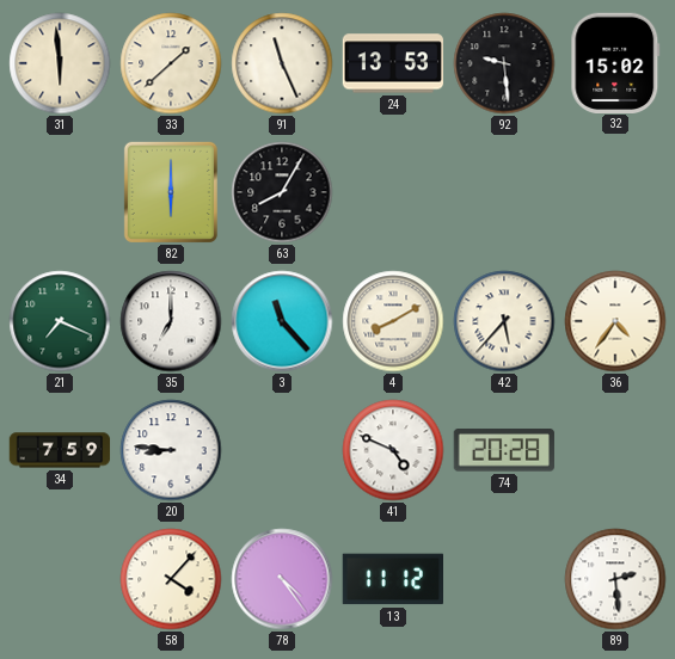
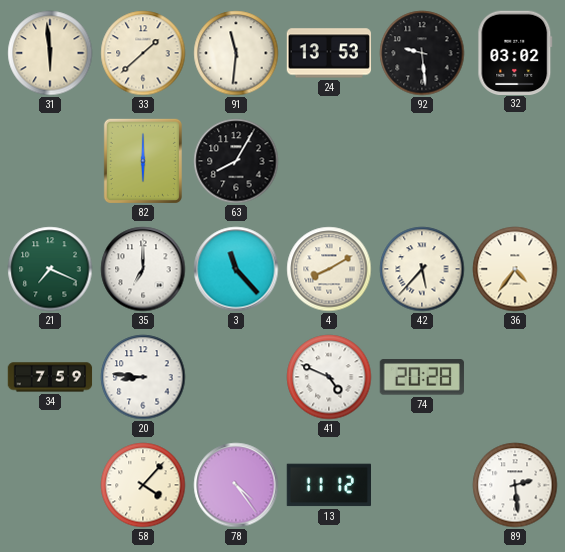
91: 11:26 -> 11:31
32: 15:02 -> 03:02
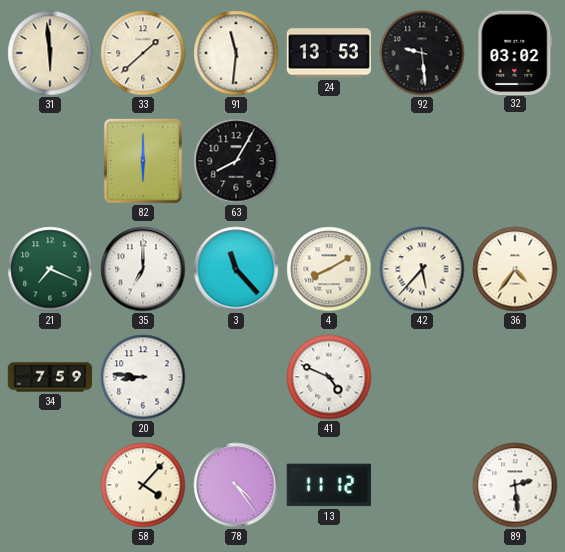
74: 20:28 -> none
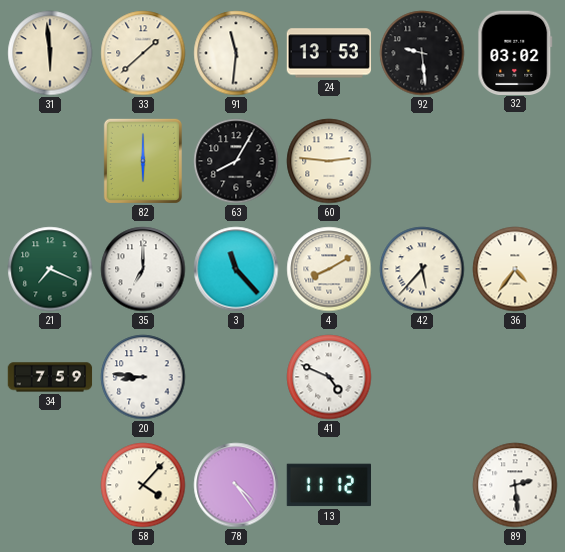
60: none -> 2:46
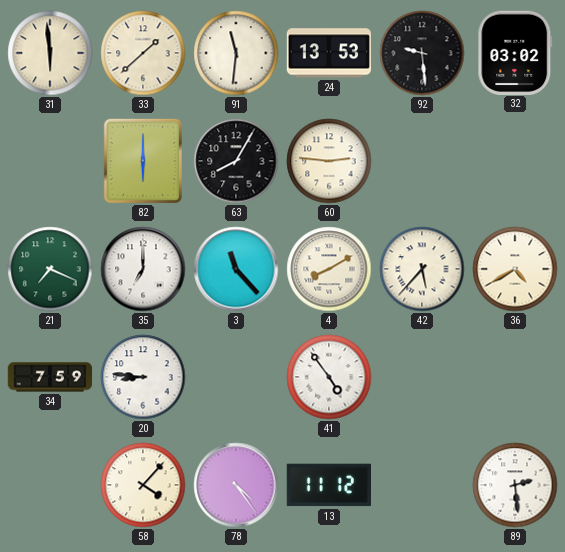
36: 4:36 -> 4:40
41: 4:49 -> 4:54
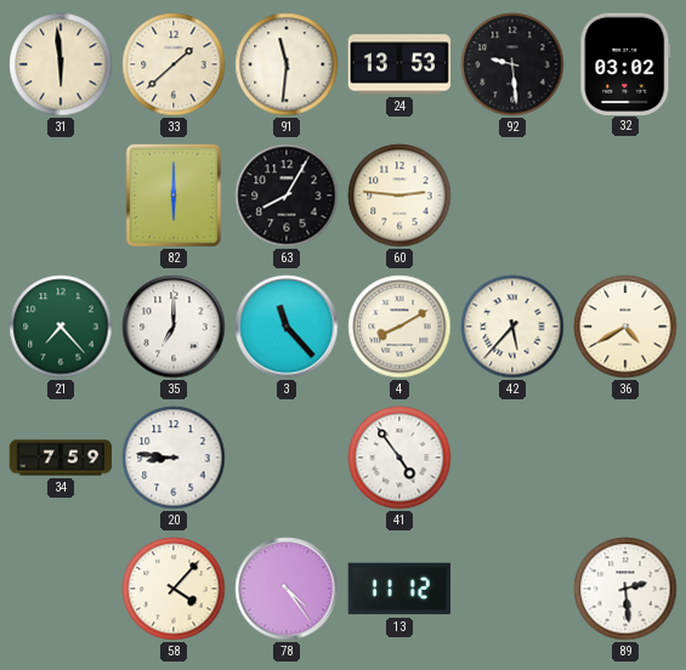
21: 7:19 -> 7:23
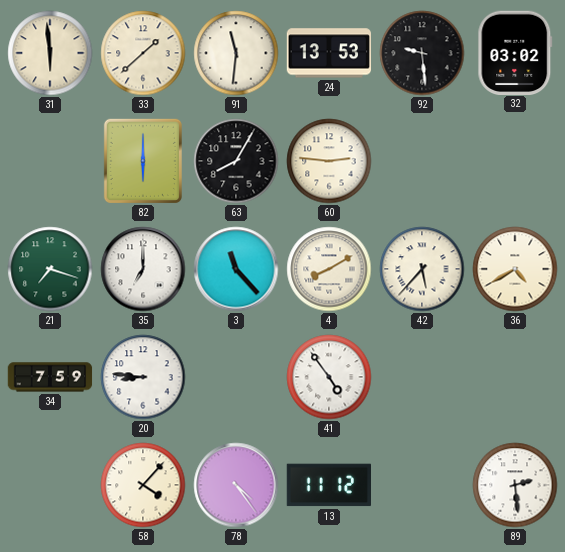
21: 7:23 -> 7:18
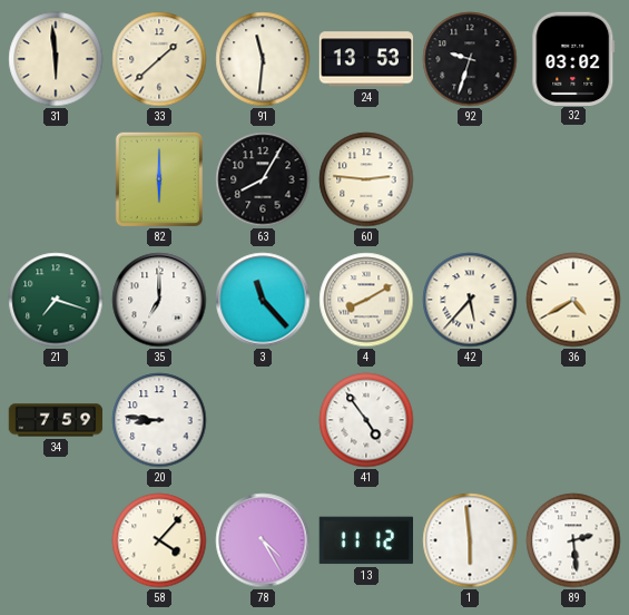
92: 9:29 -> 9:33
78: 4:24 -> 4:25
1: none -> 5:59
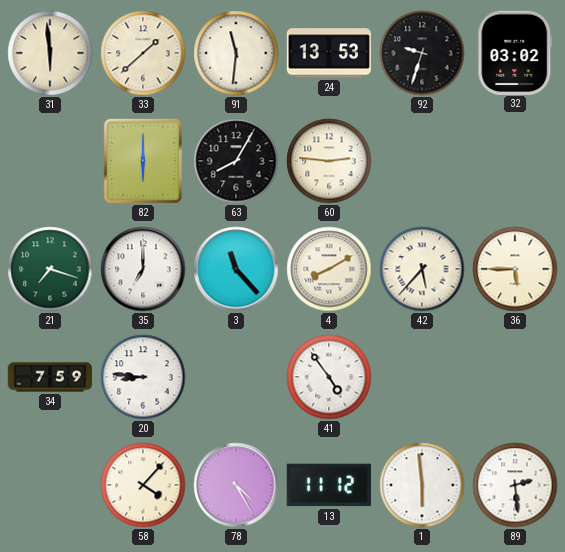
36: 4:40 -> 5:45
